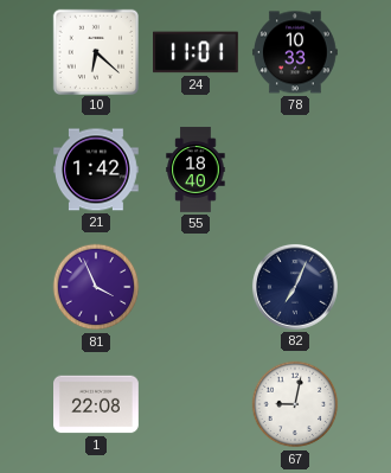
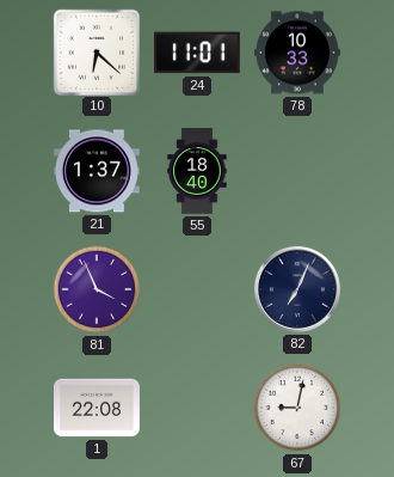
21: 1:42 -> 1:37
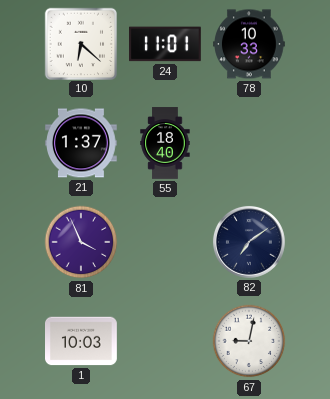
82: 7:04 -> 7:09
1: 22:08 -> 10:03
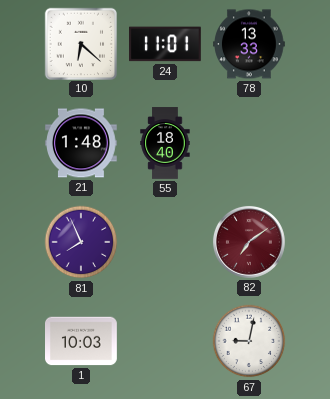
78: 10:33 -> 13:33
21: 1:37 -> 1:48
81: 3:56 -> 7:56
82 dial: navy -> burgundy
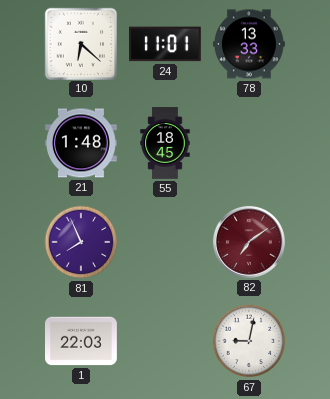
55: 18:40 -> 18:45
1: 10:03 -> 22:03
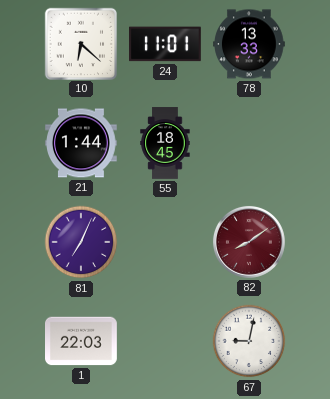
21: 1:48 -> 1:44
81: 7:56 -> 7:04
82: 7:09 -> 8:09
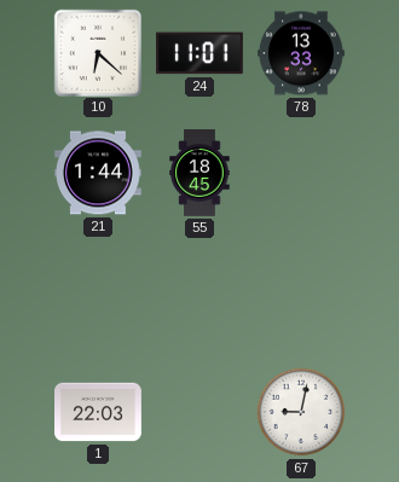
81: 7:04 -> none
82: 8:09 -> none
